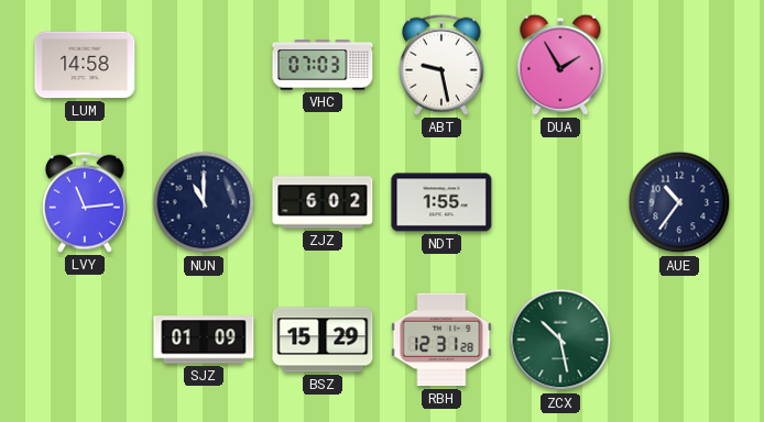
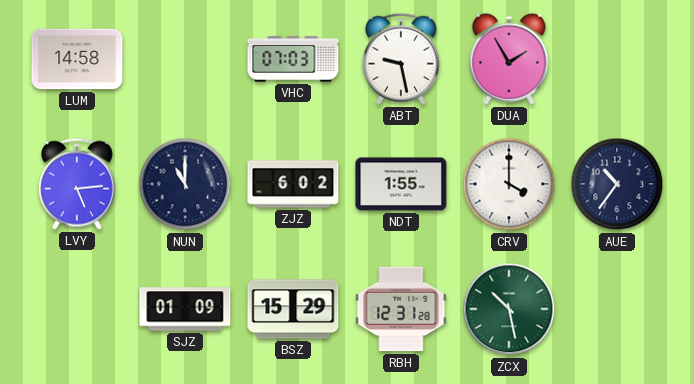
LVY: 11:14 -> 5:14
CRV: none -> 4:00
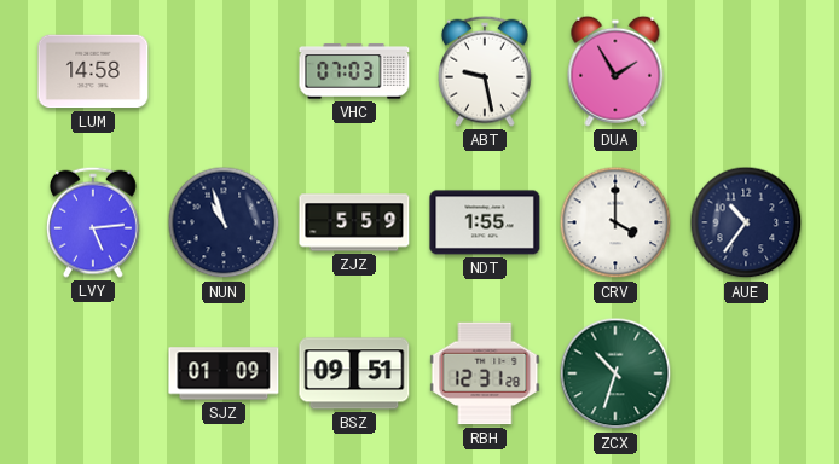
NUN: 11:00 -> 10:57
ZJZ: 6:02 -> 5:59
BSZ: 15:29 -> 09:51
ZCX: 10:28 -> 10:33
